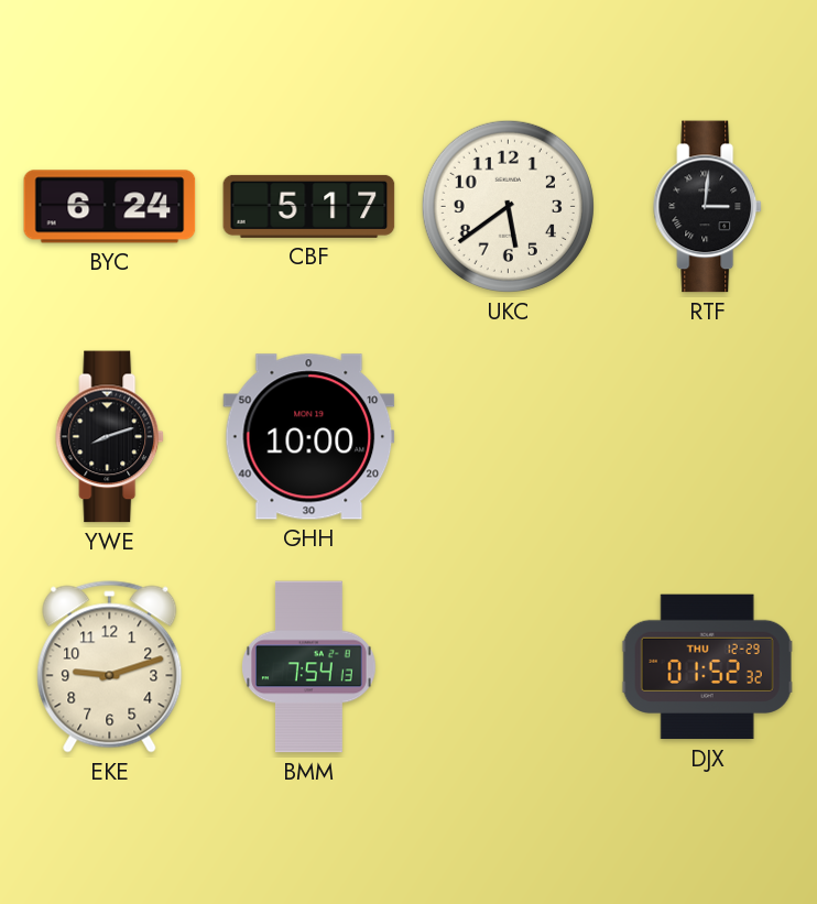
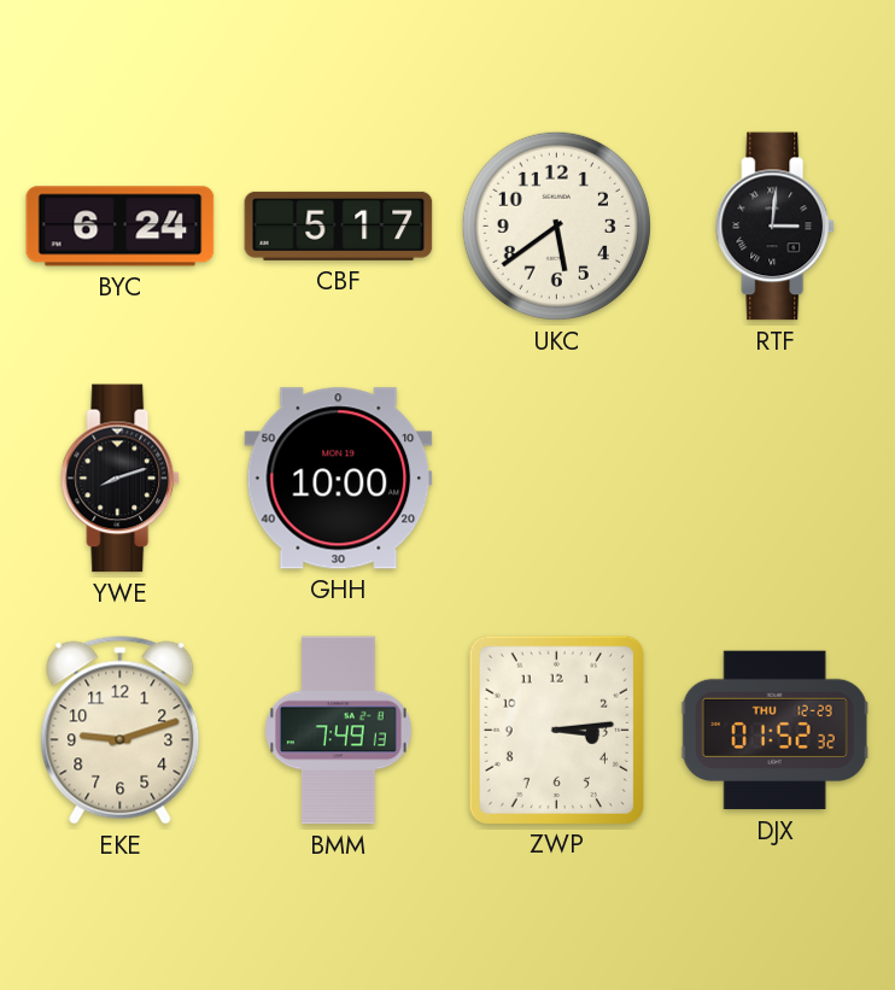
BMM: 7:54 -> 7:49
ZWP: none -> 3:14
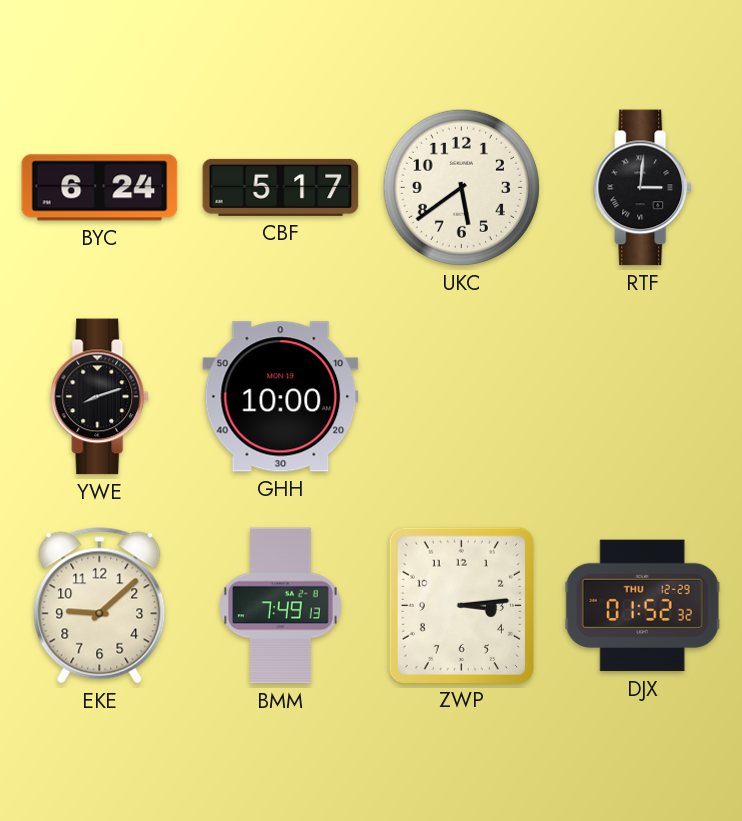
EKE: 9:12 -> 9:08
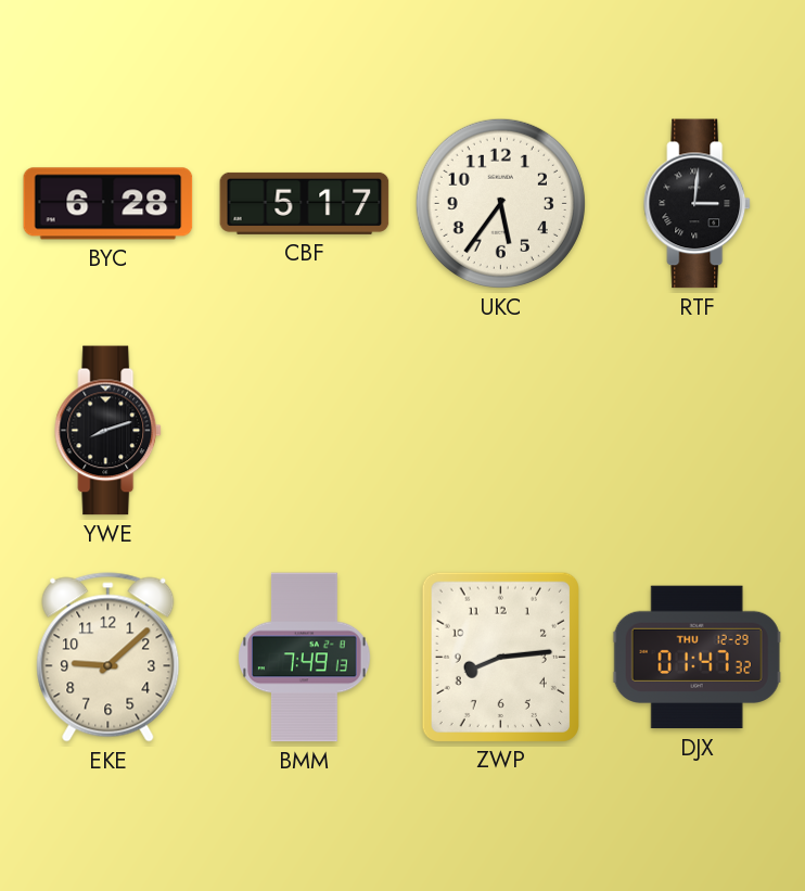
BYC: 6:24 -> 6:28
UKC: 5:39 -> 5:36
GHH: 10:00 -> none
ZWP: 3:14 -> 8:14
DJX: 01:52 -> 01:47
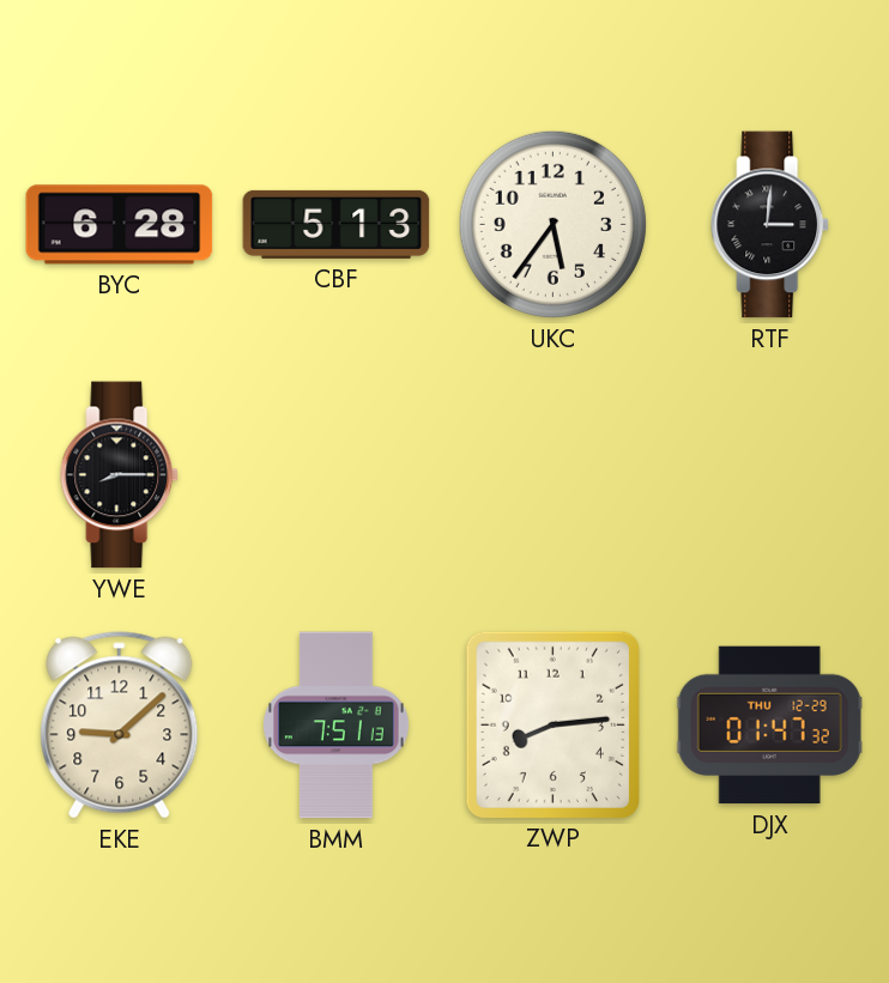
CBF: 5:17 -> 5:13
YWE: 8:12 -> 8:15
BMM: 7:49 -> 7:51
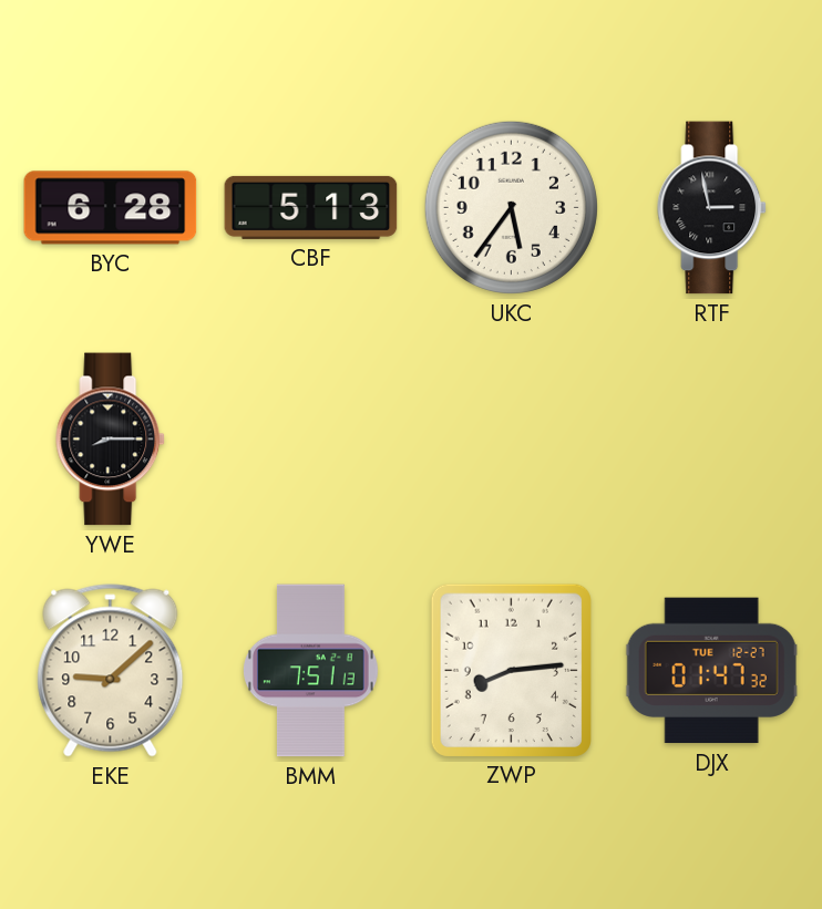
RTF: 3:01 -> 2:58
DJX date: THU 12-29 -> TUE 12-27
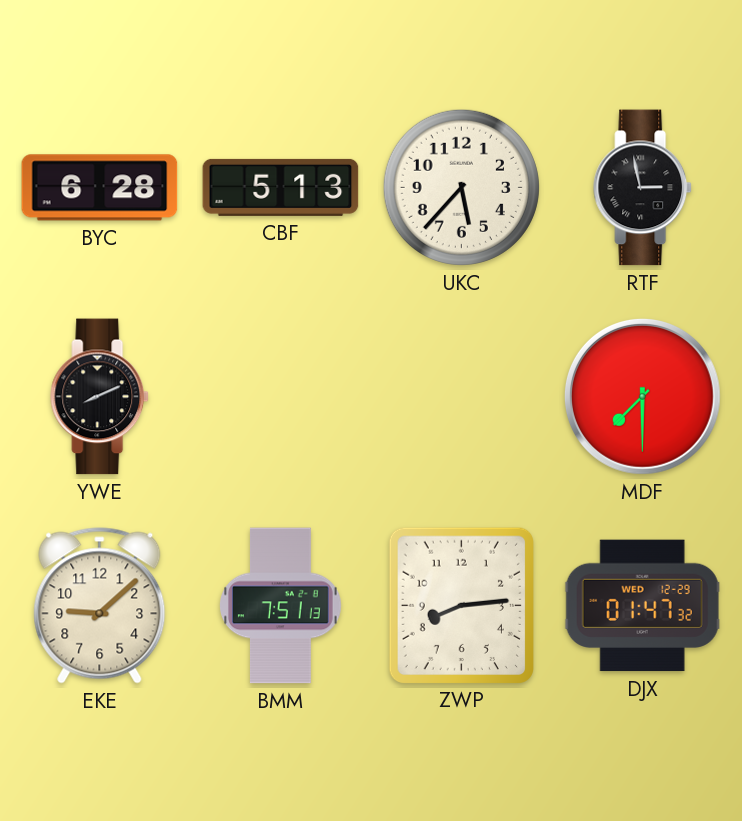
UKC: 5:36 -> 5:37
YWE: 8:15 -> 8:11
MDF: none -> 7:30
DJX date: TUE 12-27 -> WED 12-29
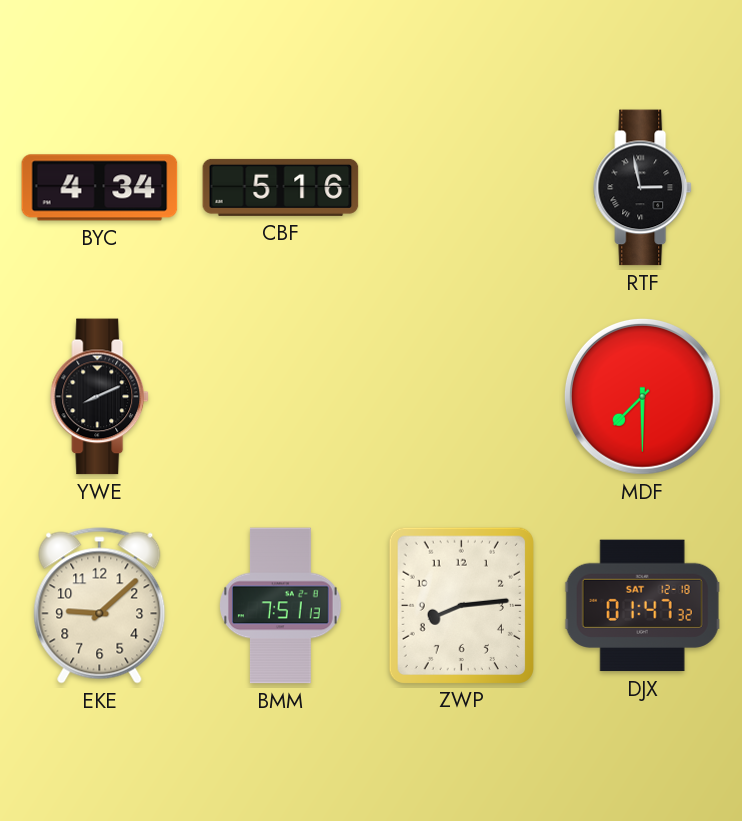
BYC: 6:28 -> 4:34
CBF: 5:13 -> 5:16
UKC: 5:37 -> none
DJX date: WED 12-29 -> SAT 12-18
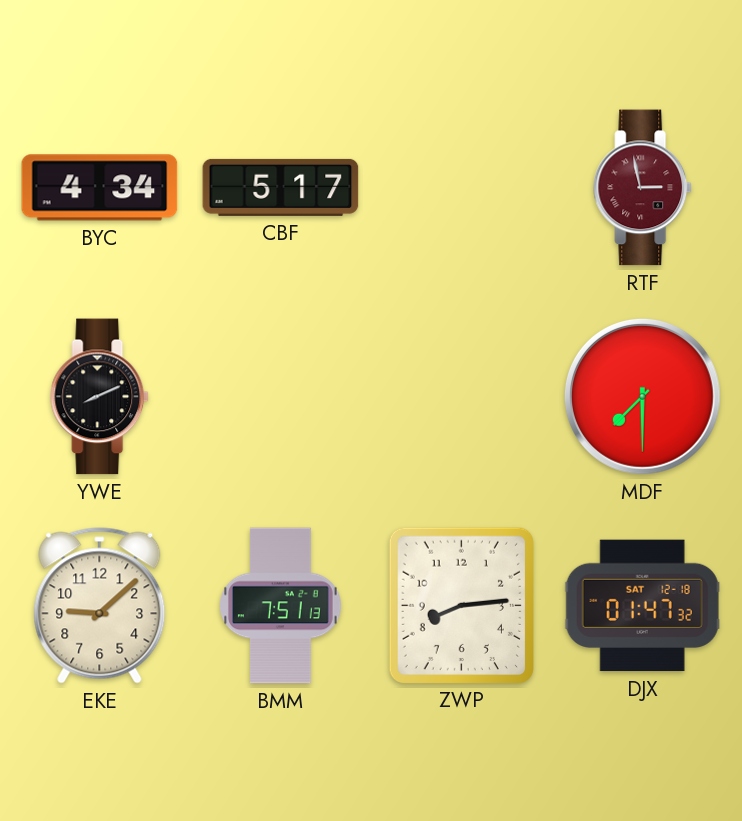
CBF: 5:16 -> 5:17
RTF dial: black -> burgundy
